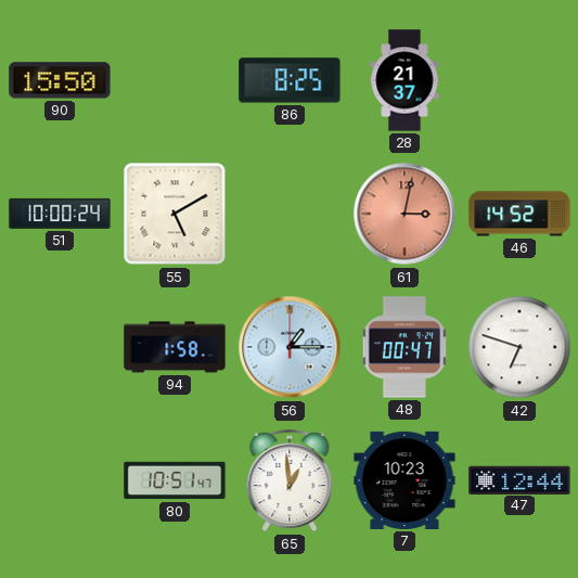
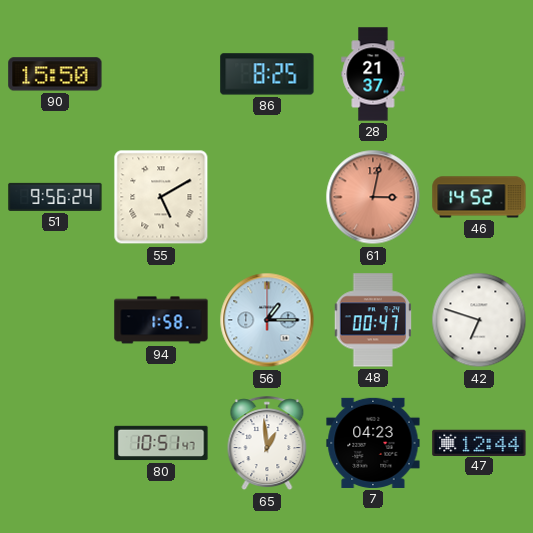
51: 10:00 -> 9:56
7: 10:23 -> 04:23
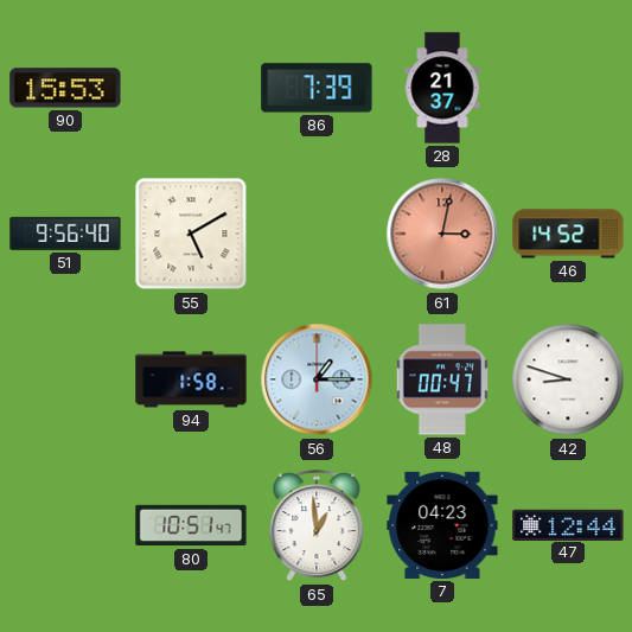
90: 15:50 -> 15:53
86: 8:25 -> 7:39
51: 9:56:24 -> 9:56:40
42: 6:48 -> 8:48
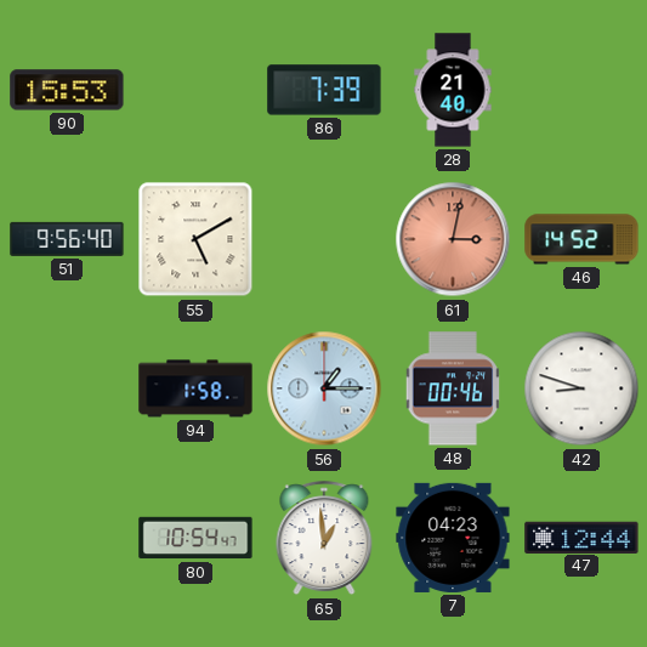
28: 21:37 -> 21:40
48: 00:47 -> 00:46
80: 10:51 -> 10:54
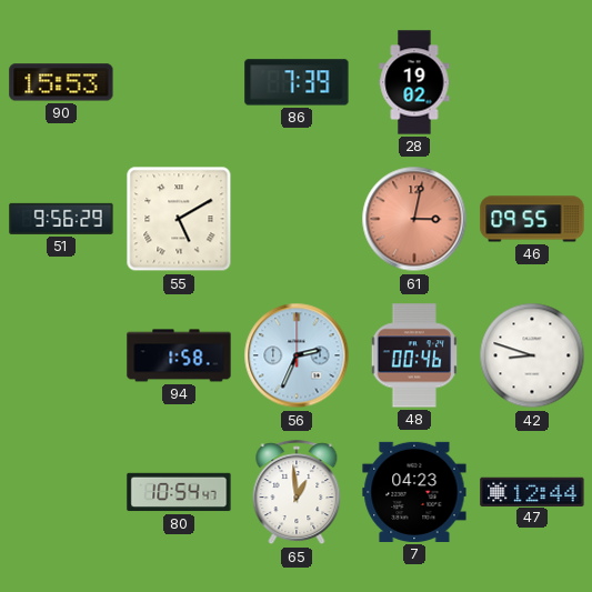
28: 21:40 -> 19:02
51: 9:56:40 -> 9:56:29
46: 14:52 -> 09:55
56: 1:15 -> 2:34
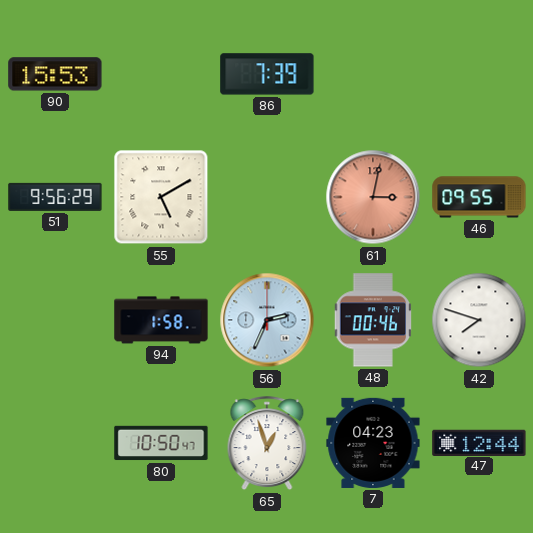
28: 19:02 -> none
42: 8:48 -> 7:48
80: 10:54 -> 10:50
65: 12:59 -> 12:57
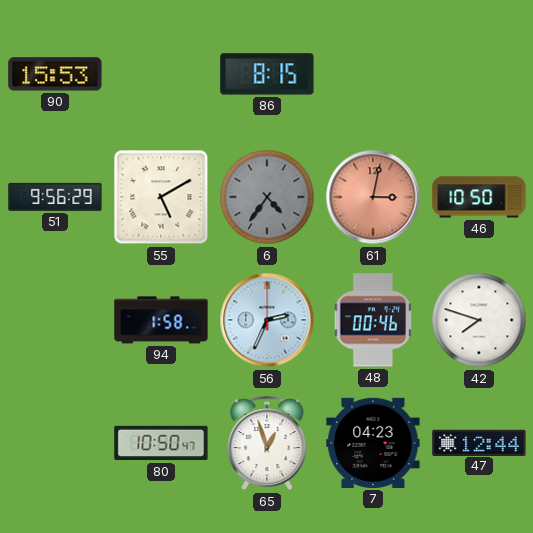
86: 7:39 -> 8:15
6: none -> 4:36
46: 09:55 -> 10:50
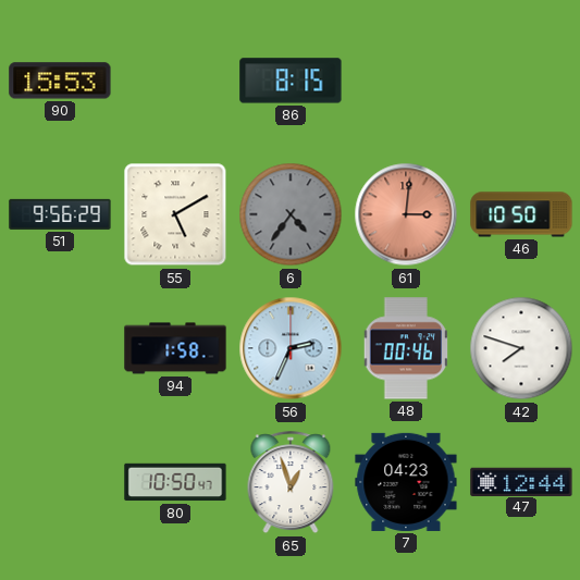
61: 3:02 -> 3:01
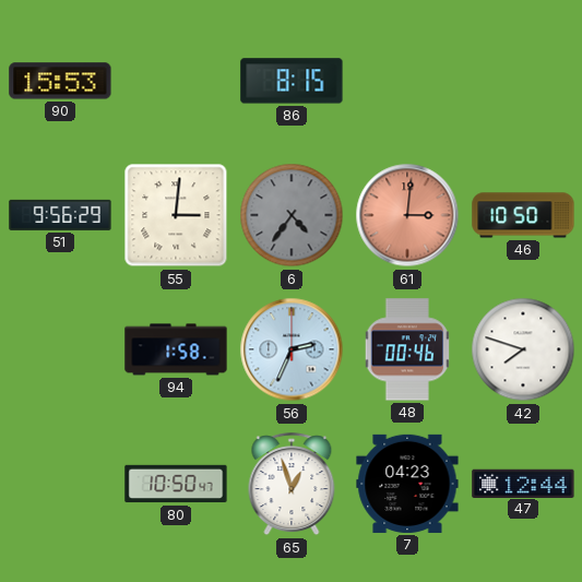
55: 5:10 -> 3:01
